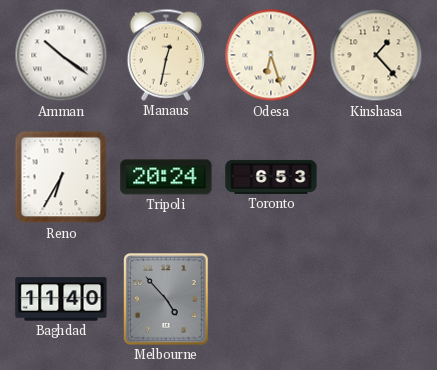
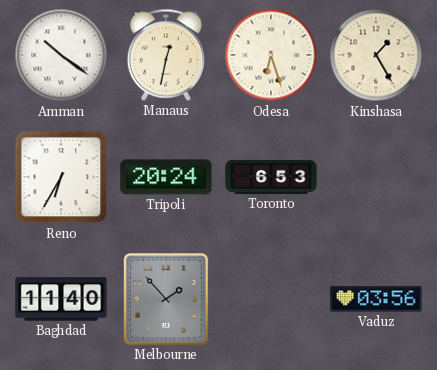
Kinshasa: 1:23 -> 1:25
Melbourne: 4:53 -> 1:53
Vaduz: none -> 03:56
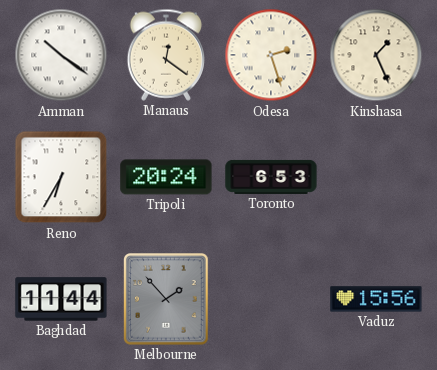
Manaus: 12:32 -> 12:21
Odesa: 6:27 -> 2:27
Kinshasa: 1:25 -> 1:26
Baghdad: 11:40 -> 11:44
Vaduz: 03:56 -> 15:56
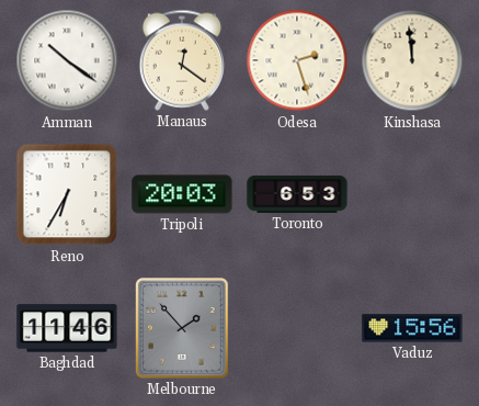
Kinshasa: 1:26 -> 11:59
Tripoli: 20:24 -> 20:03
Baghdad: 11:44 -> 11:46
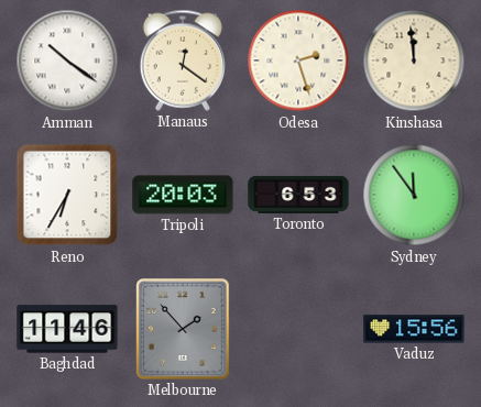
Sydney: none -> 11:54
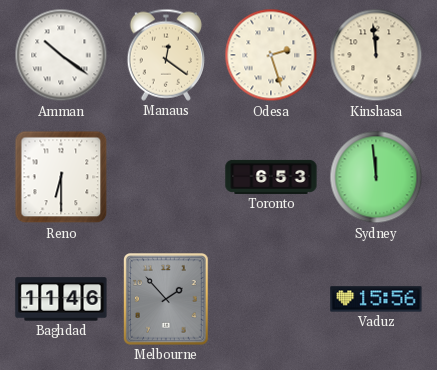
Reno: 6:35 -> 6:30
Tripoli: 20:03 -> none
Sydney: 11:54 -> 11:59
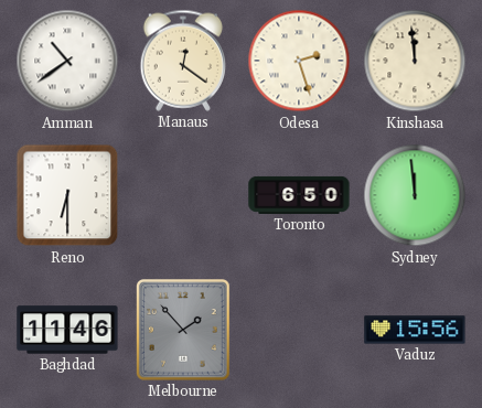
Amman: 10:21 -> 10:39
Toronto: 6:53 -> 6:50
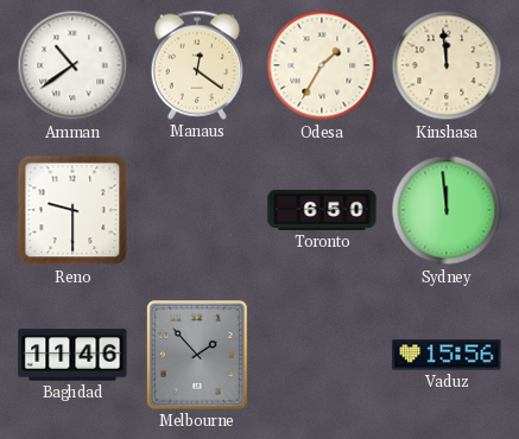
Odesa: 2:27 -> 1:35
Reno: 6:30 -> 9:30
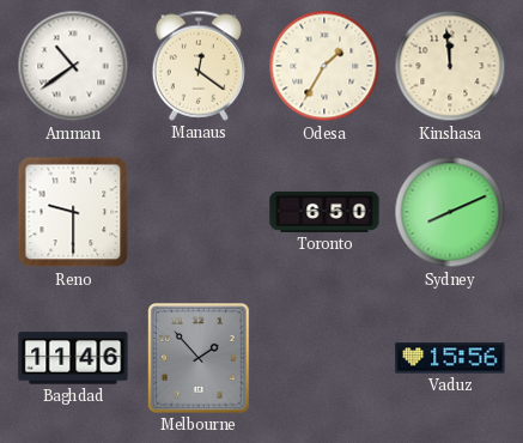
Sydney: 11:59 -> 8:11
